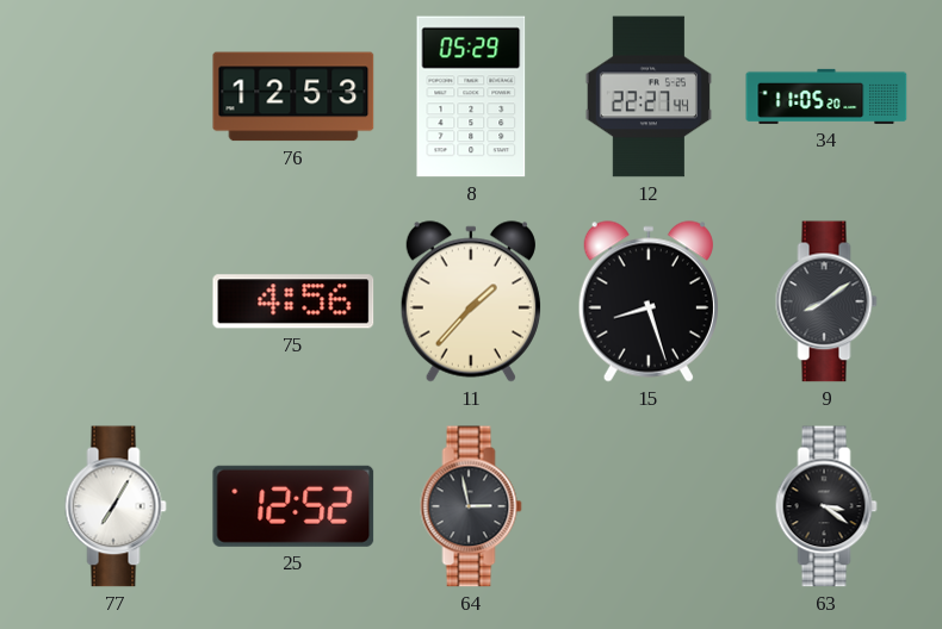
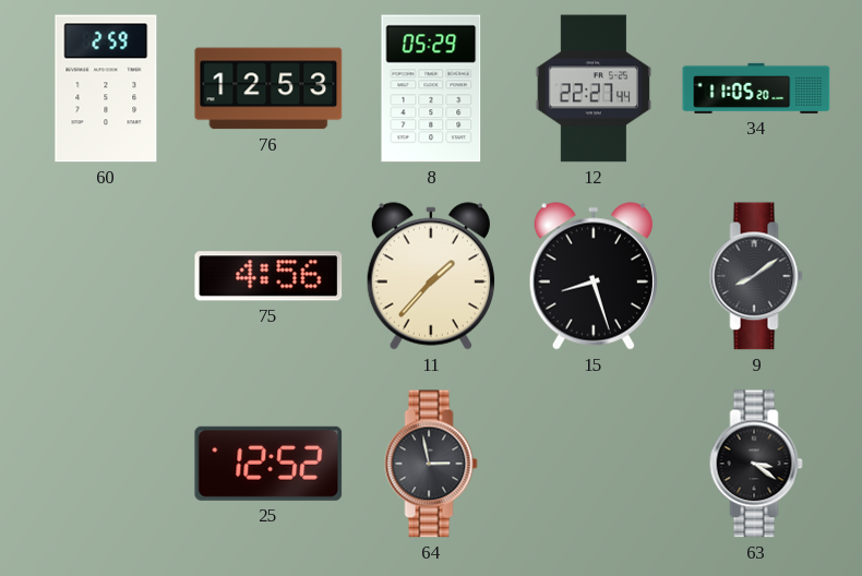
60: none -> 2:59
77: 7:05 -> none
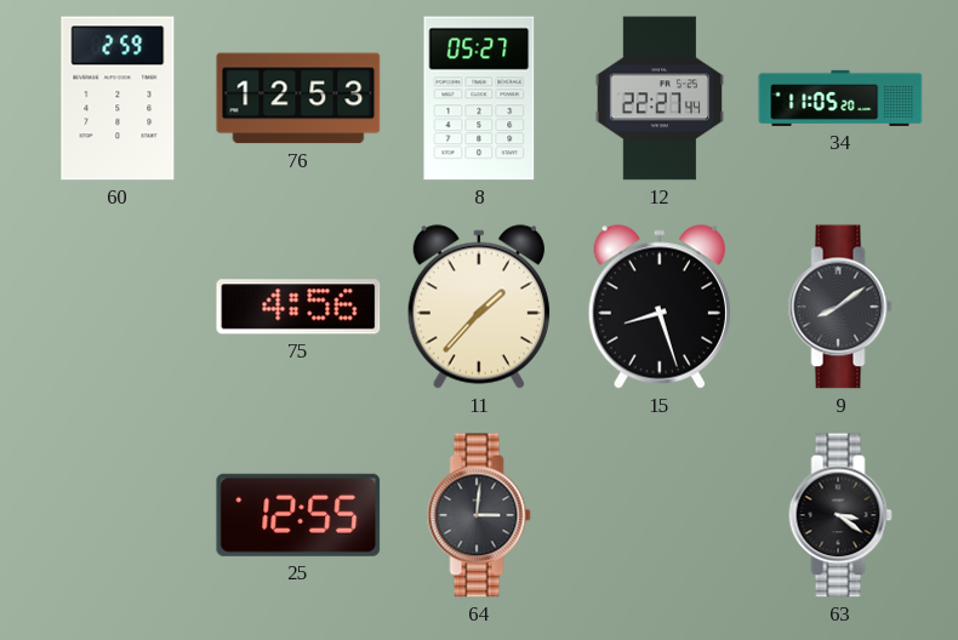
8: 05:29 -> 05:27
25: 12:52 -> 12:55
64: 2:58 -> 3:01
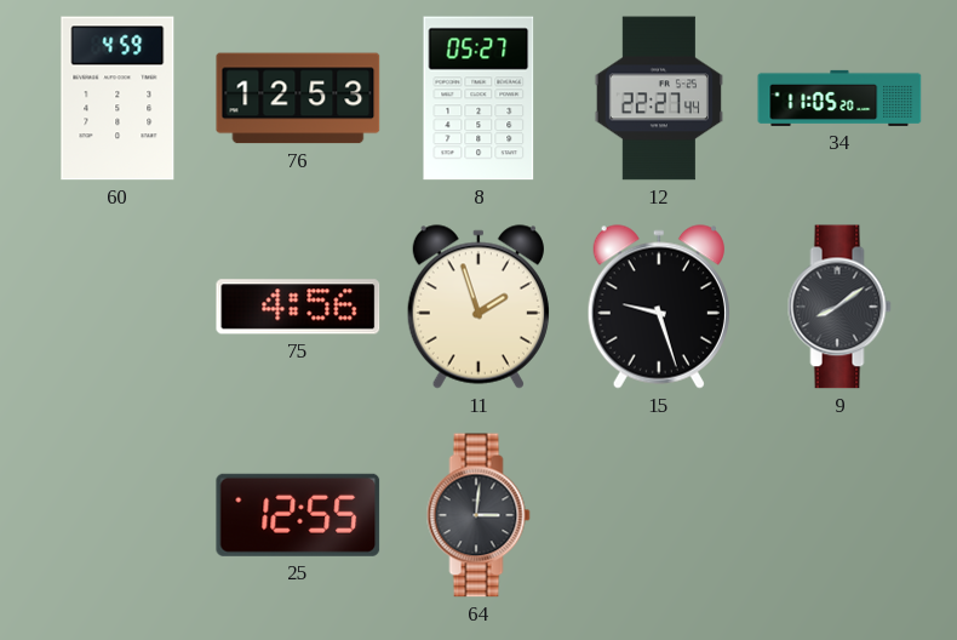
60: 2:59 -> 4:59
11: 1:37 -> 1:57
15: 8:27 -> 9:27
63: 3:21 -> none
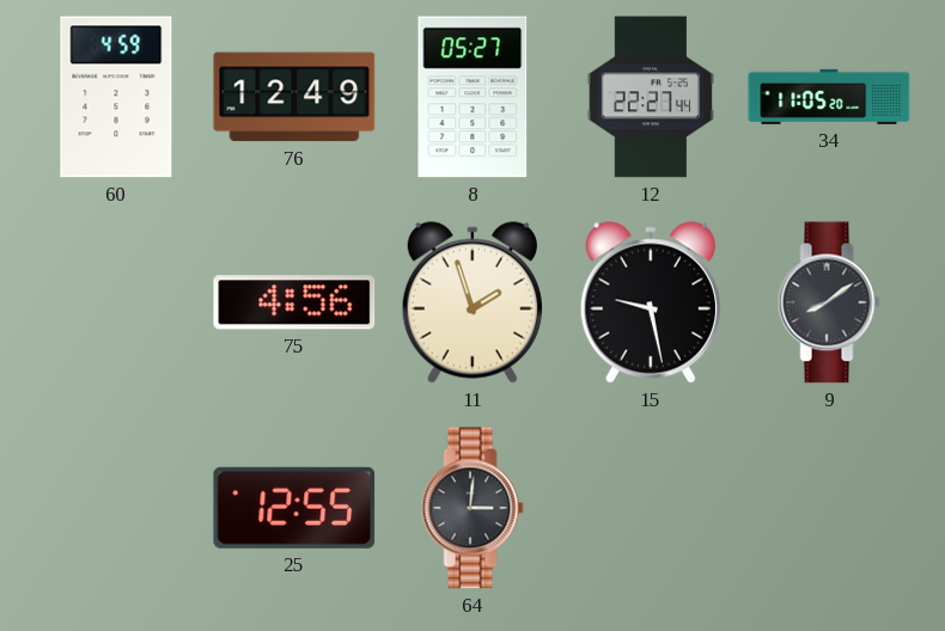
76: 12:53 -> 12:49
15: 9:27 -> 9:28
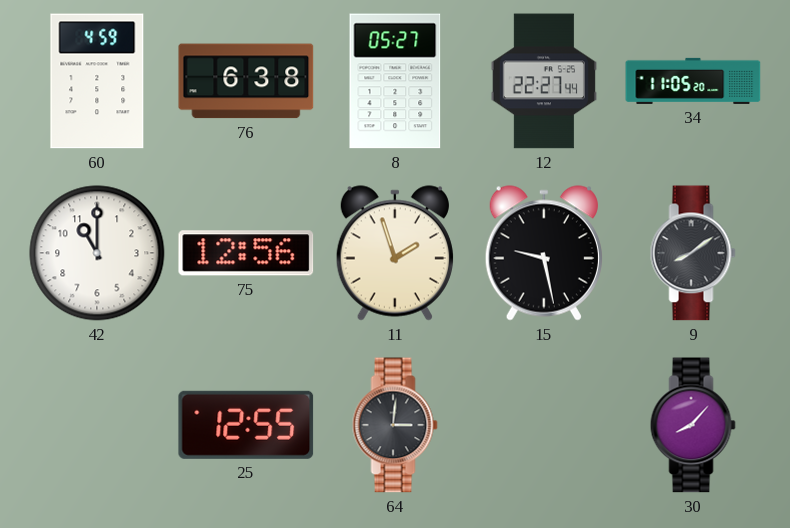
76: 12:49 -> 6:38
42: none -> 11:00
75: 4:56 -> 12:56
30: none -> 8:07
